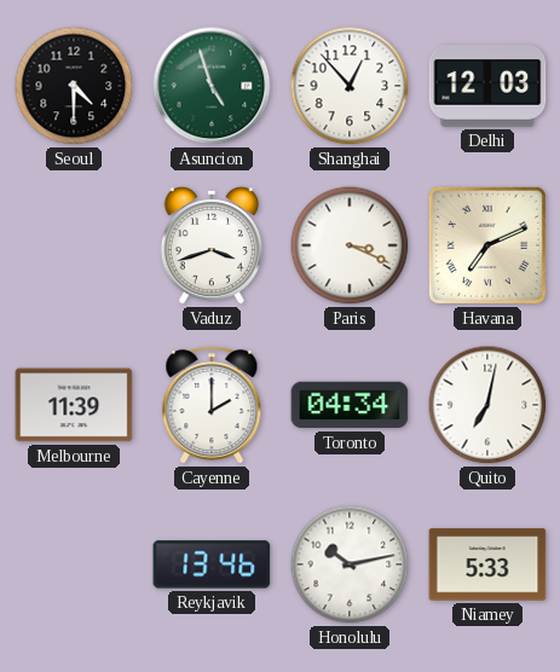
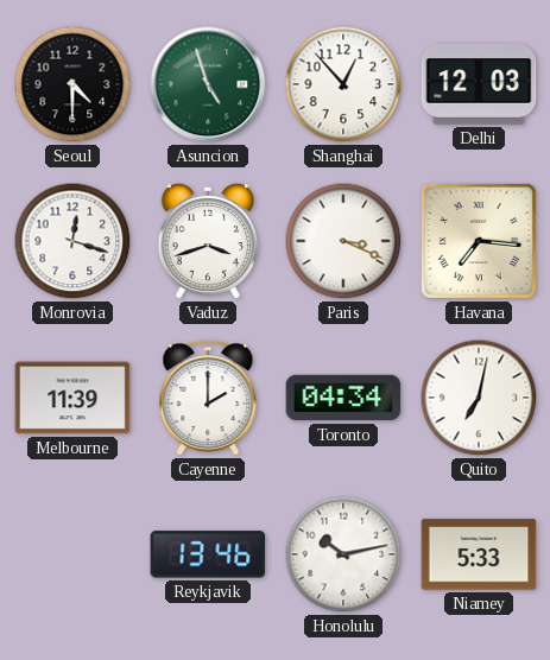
Monrovia: none -> 12:18
Havana: 7:11 -> 7:16
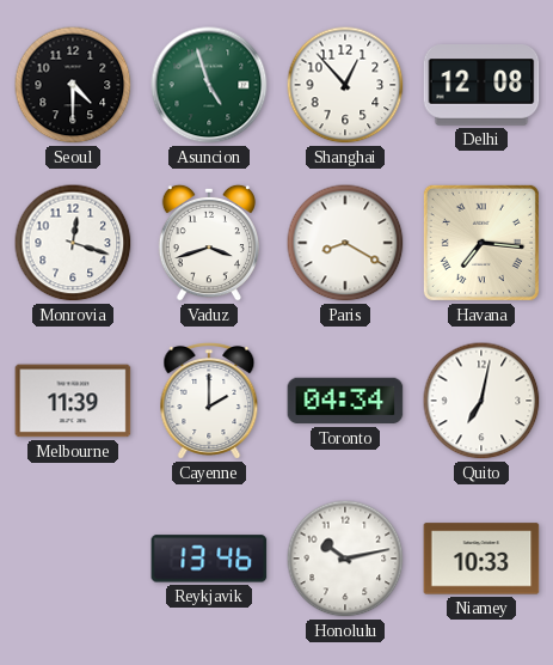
Delhi: 12:03 -> 12:08
Paris: 3:19 -> 8:20
Niamey: 5:33 -> 10:33
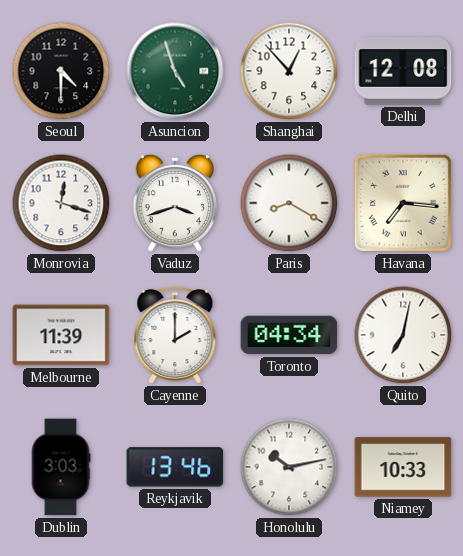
Dublin: none -> 3:03
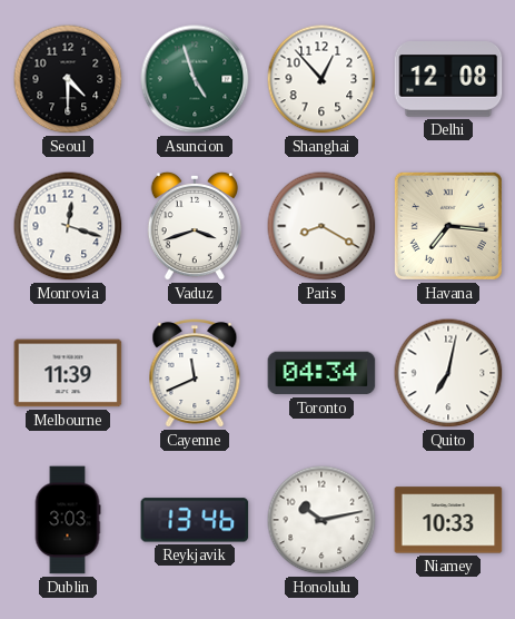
Cayenne: 2:00 -> 11:41
